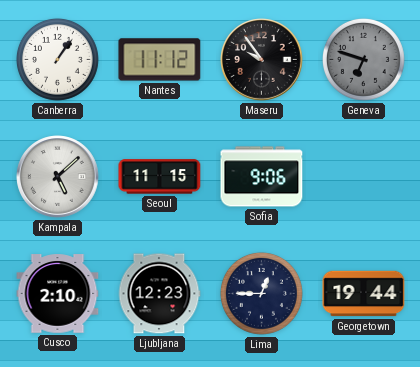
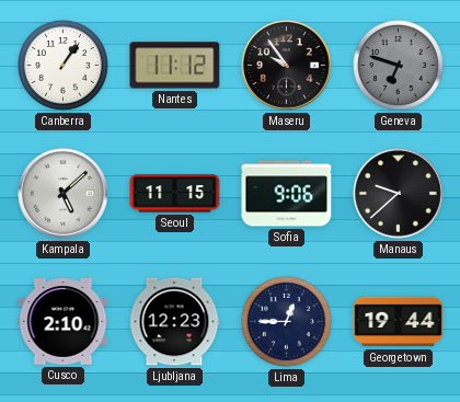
Manaus: none -> 9:38
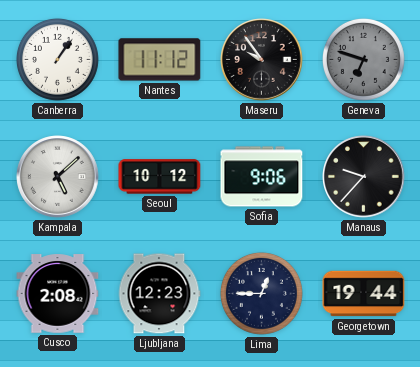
Seoul: 11:15 -> 10:12
Manaus: 9:38 -> 9:37
Cusco: 2:10 -> 2:08
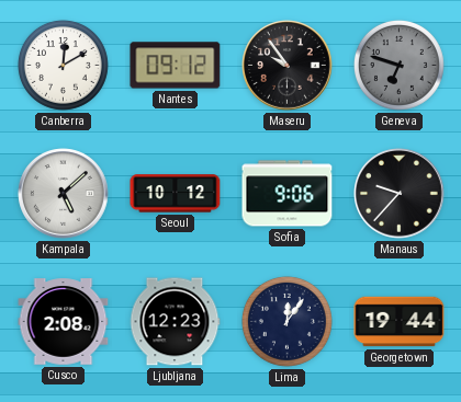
Canberra: 1:06 -> 12:10
Nantes: 11:12 -> 09:12
Lima: 12:45 -> 12:06
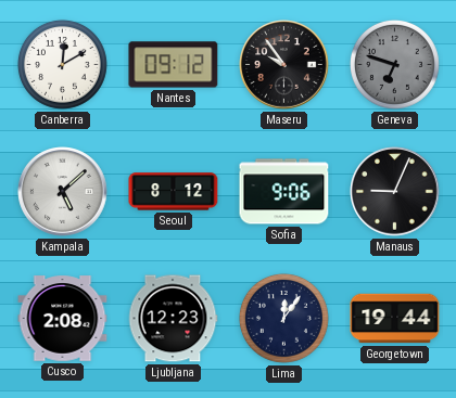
Seoul: 10:12 -> 8:12
Manaus: 9:37 -> 9:04
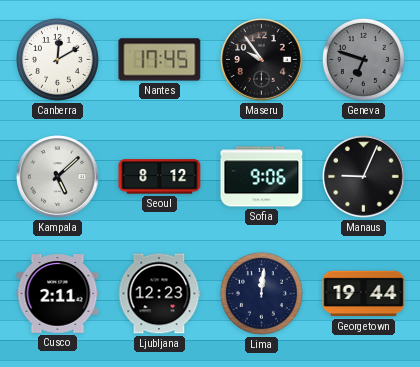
Nantes: 09:12 -> 17:45
Cusco: 2:08 -> 2:11
Lima: 12:06 -> 12:01
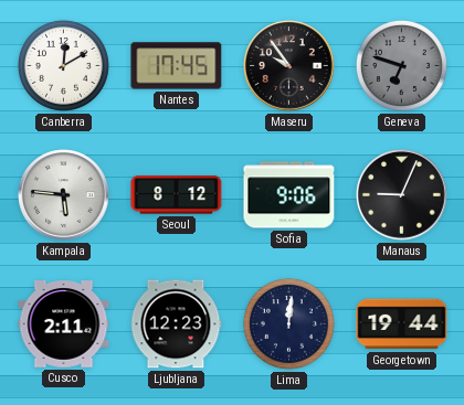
Kampala: 5:08 -> 5:46
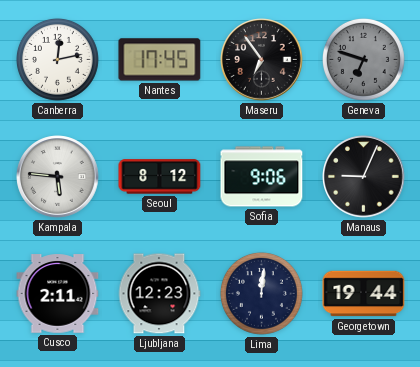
Canberra: 12:10 -> 12:13
Maseru: 9:54 -> 6:54
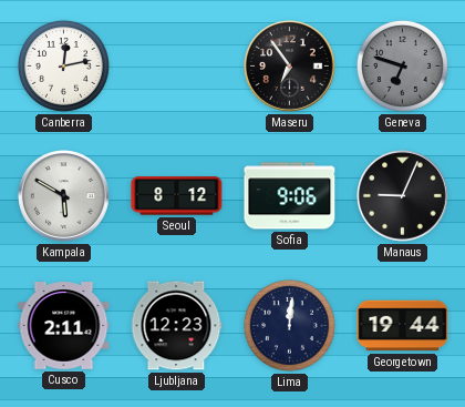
Nantes: 17:45 -> none
Kampala: 5:46 -> 5:50
